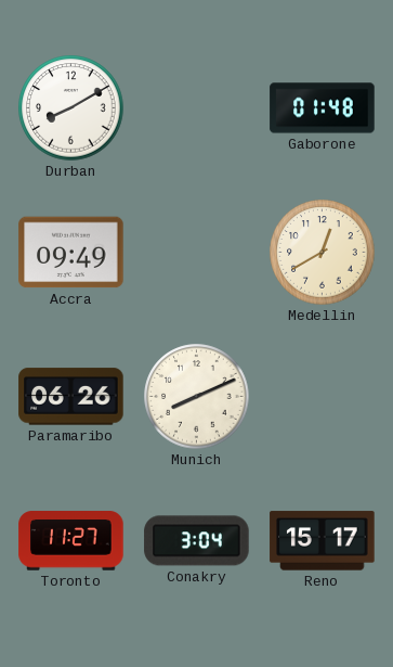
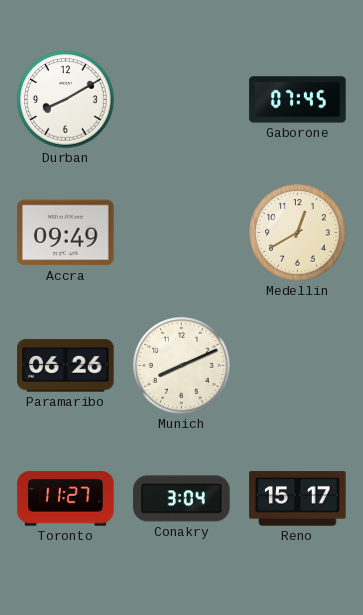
Gaborone: 01:48 -> 07:45
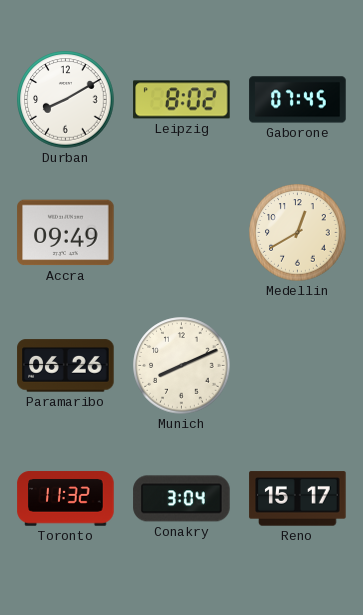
Leipzig: none -> 8:02
Toronto: 11:27 -> 11:32
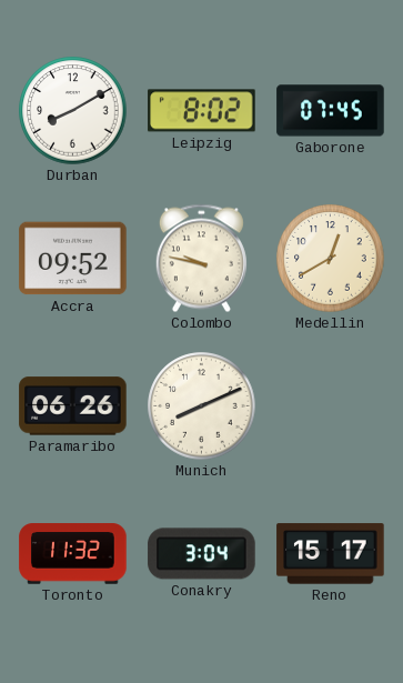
Accra: 09:49 -> 09:52
Colombo: none -> 9:47
